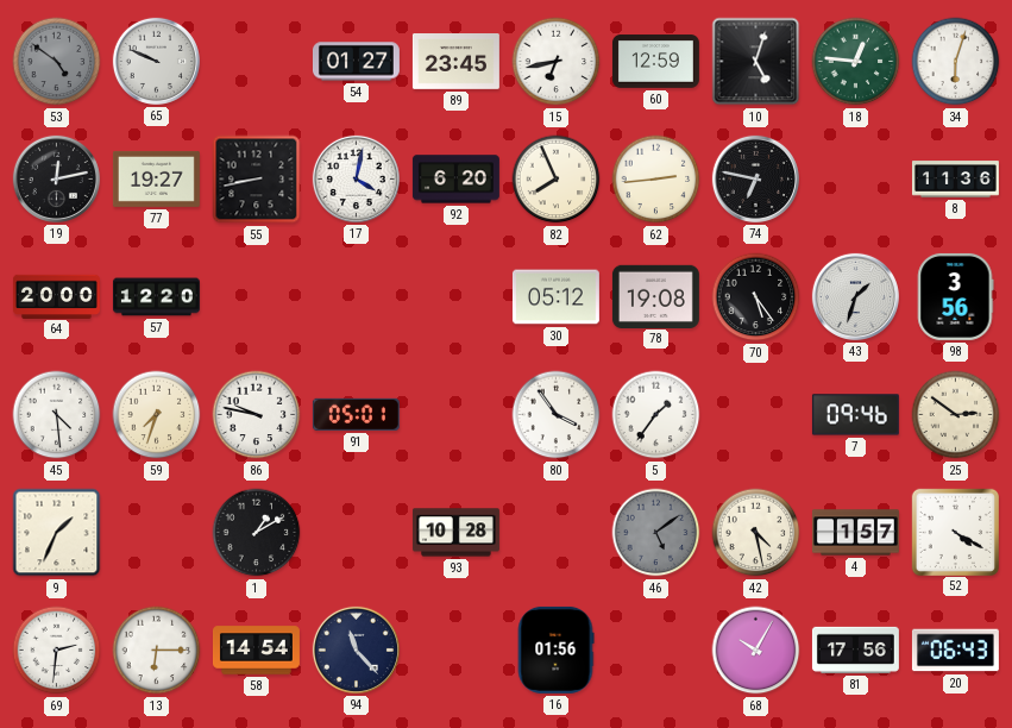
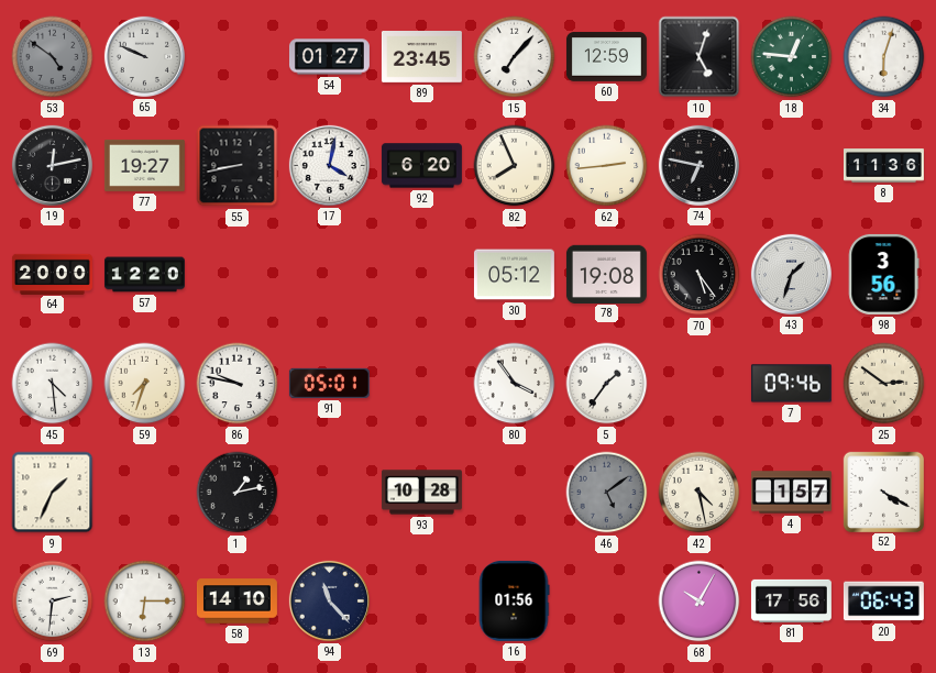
15: 6:43 -> 7:07
1: 1:10 -> 1:13
58: 14:54 -> 14:10
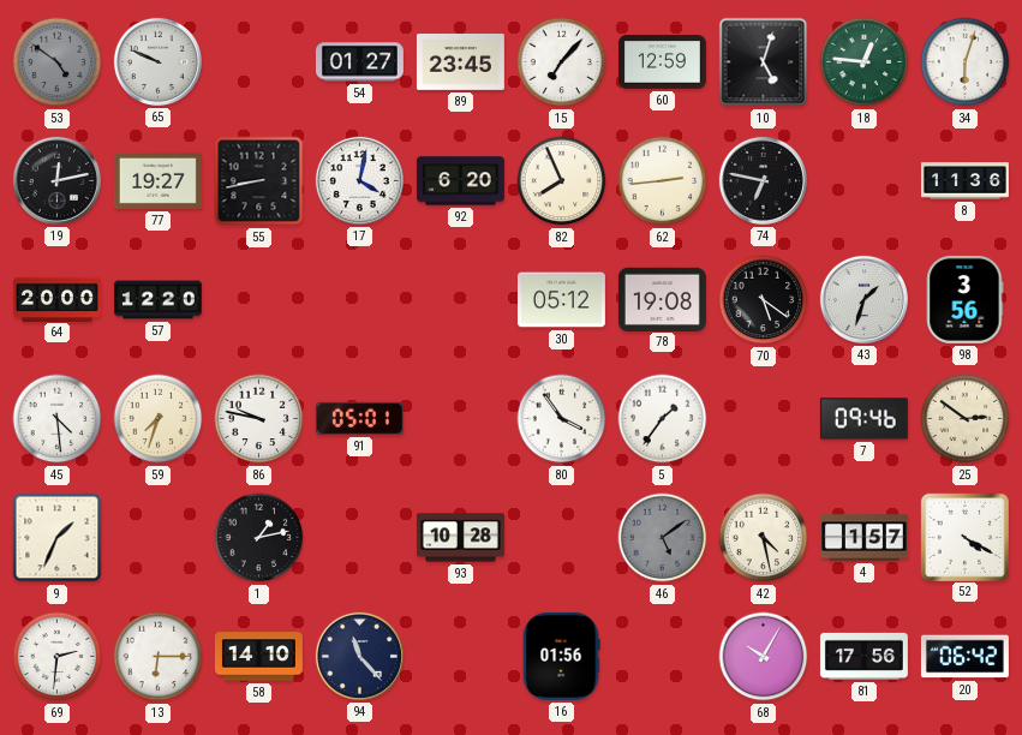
70: 5:24 -> 5:21
20: 06:43 -> 06:42
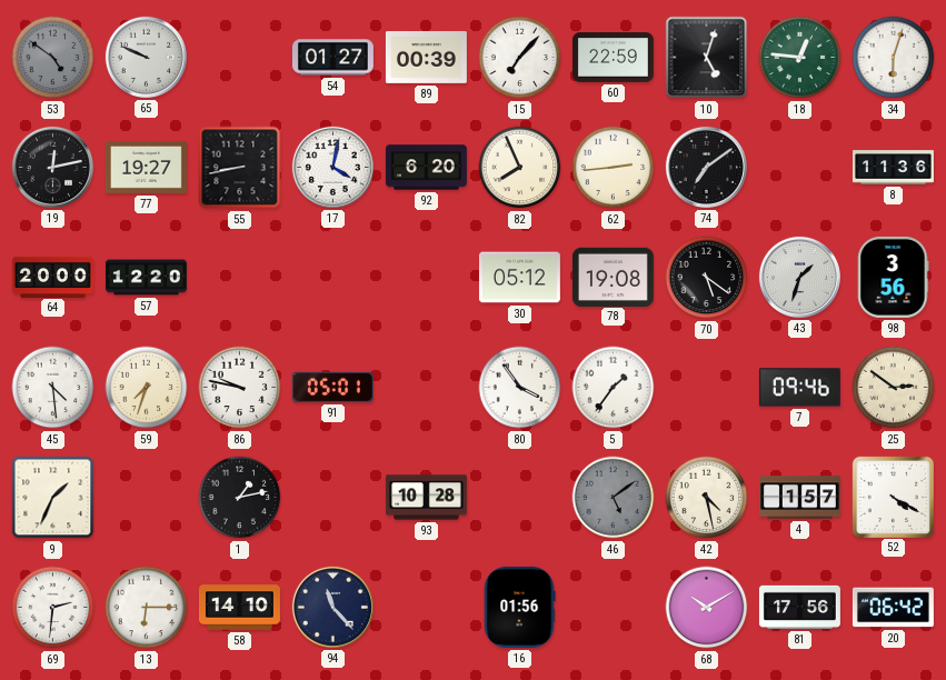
89: 23:45 -> 00:39
60: 12:59 -> 22:59
74: 6:47 -> 7:09
68: 10:05 -> 10:10
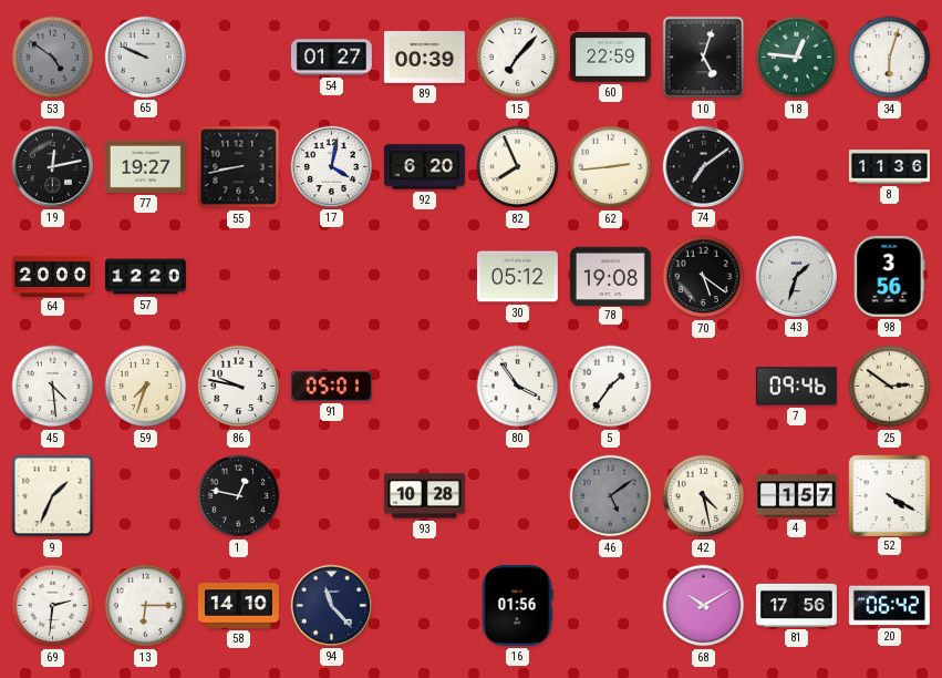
1: 1:13 -> 12:47
